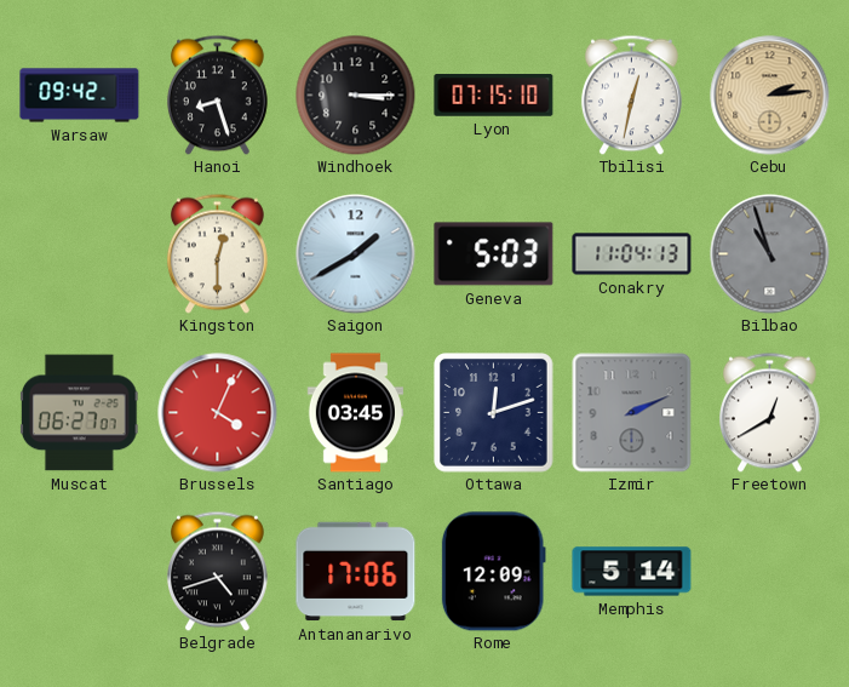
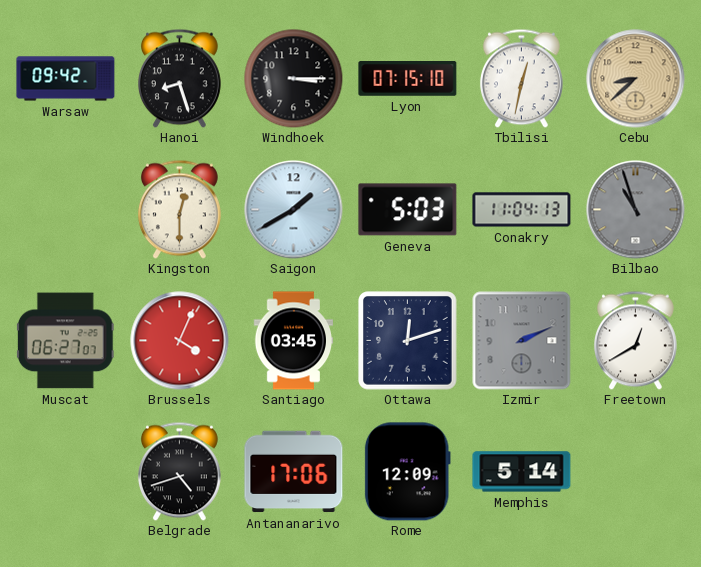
Cebu: 2:14 -> 8:38
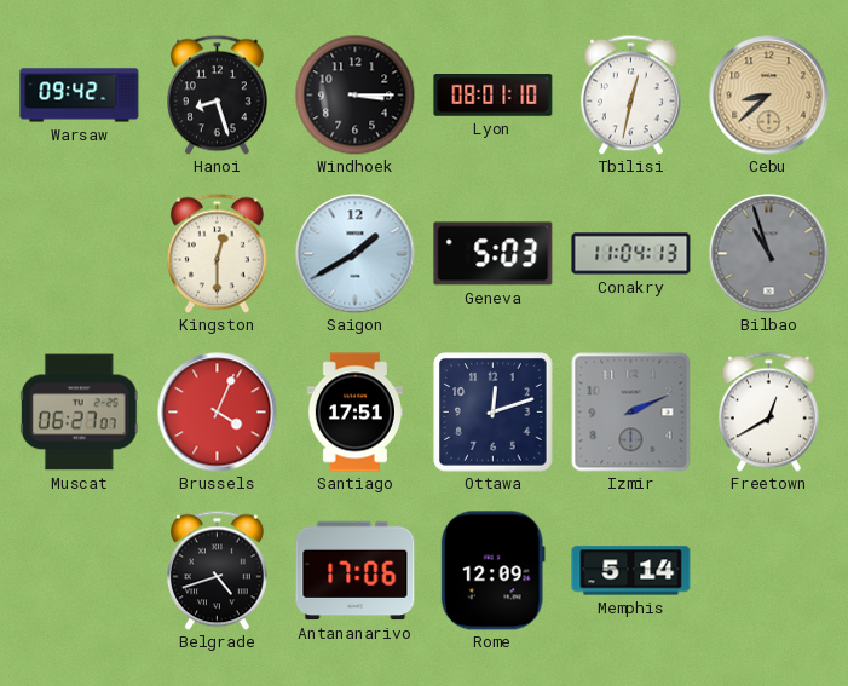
Lyon: 07:15 -> 08:01
Santiago: 03:45 -> 17:51
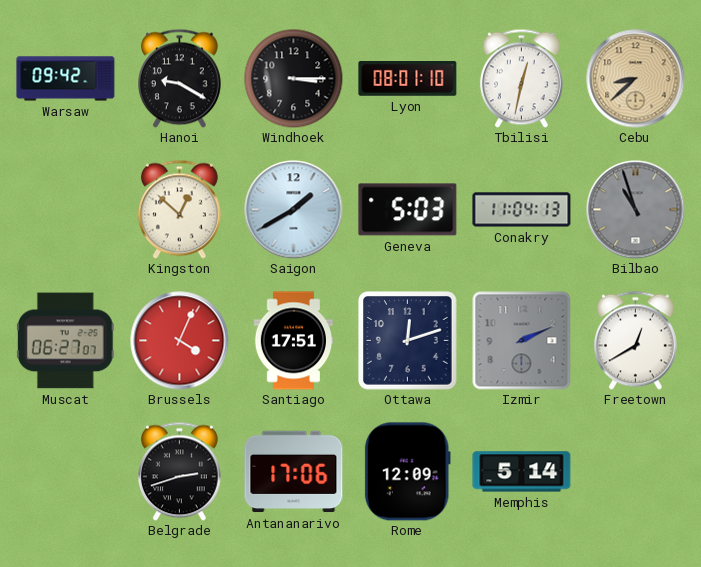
Hanoi: 8:27 -> 9:20
Kingston: 12:30 -> 12:52
Belgrade: 4:42 -> 2:42
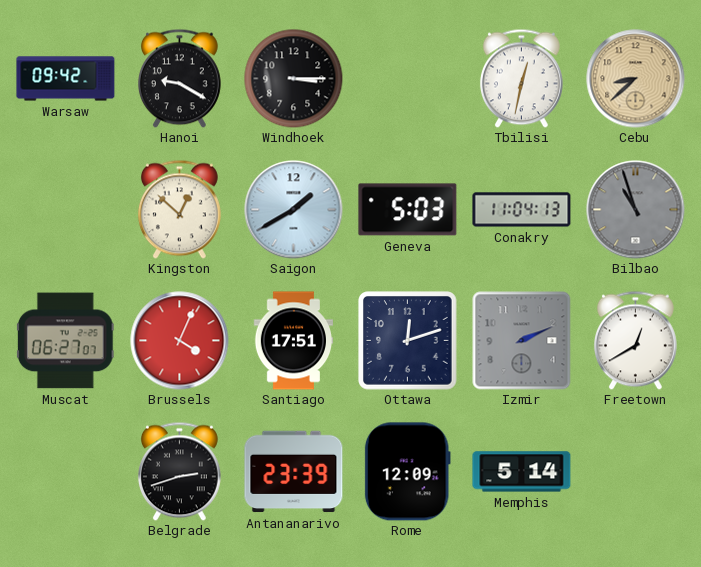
Lyon: 08:01 -> none
Antananarivo: 17:06 -> 23:39
